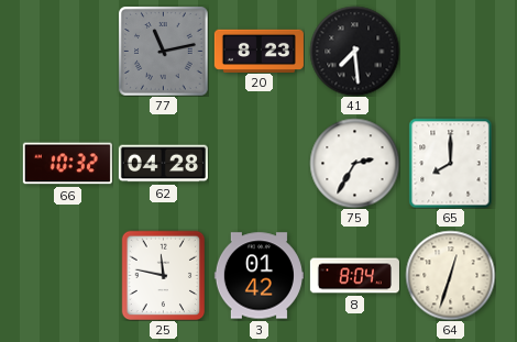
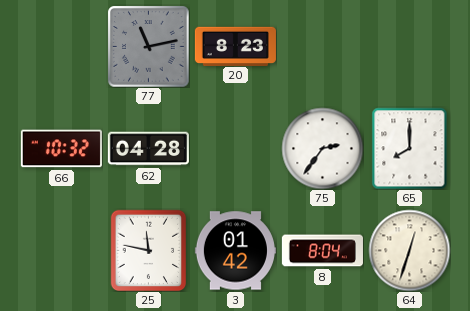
41: 7:29 -> none
75: 2:35 -> 2:36
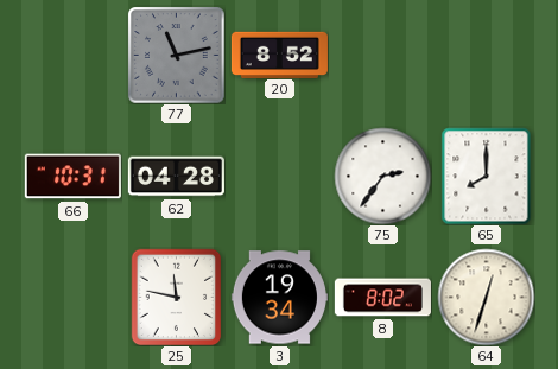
20: 8:23 -> 8:52
66: 10:32 -> 10:31
3: 01:42 -> 19:34
8: 8:04 -> 8:02
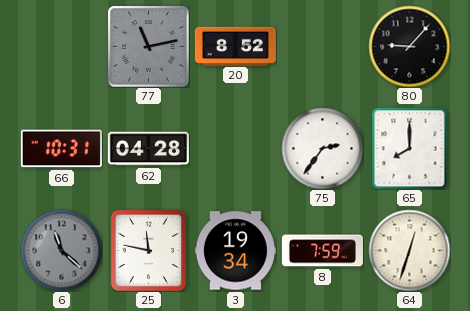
80: none -> 9:07
6: none -> 11:22
8: 8:02 -> 7:59
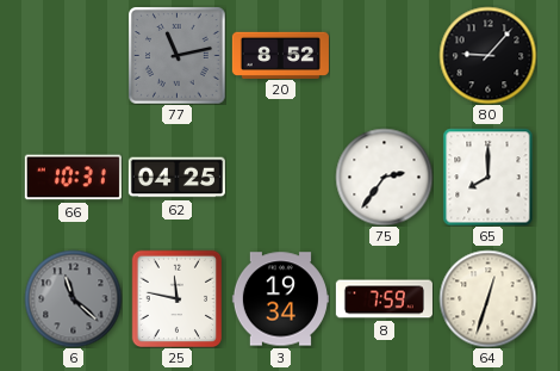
62: 04:28 -> 04:25
